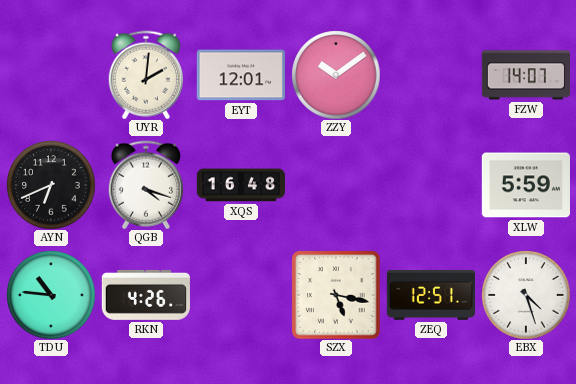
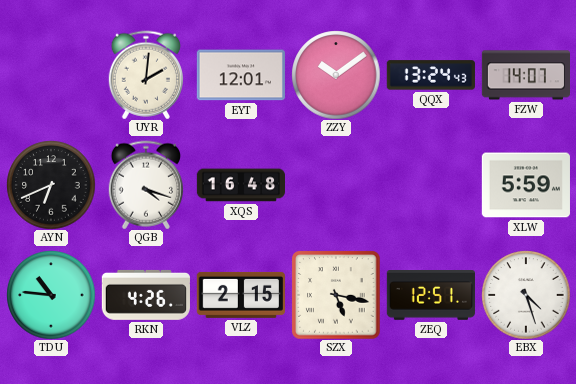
QQX: none -> 13:24
VLZ: none -> 2:15
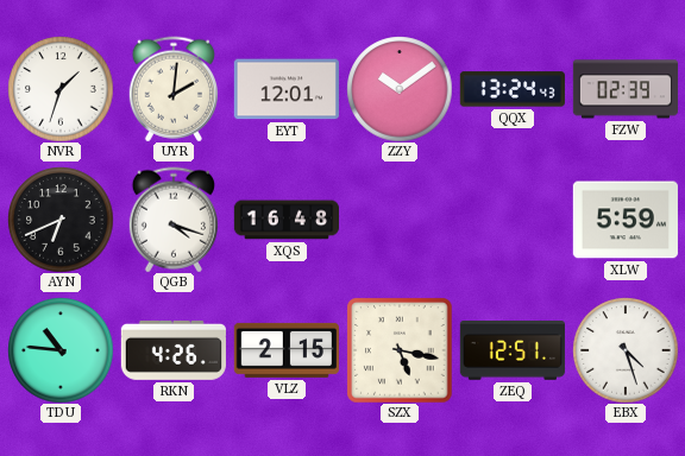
NVR: none -> 1:33
FZW: 14:07 -> 02:39
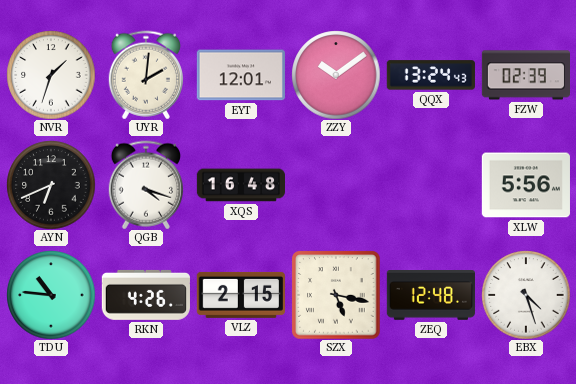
XLW: 5:59 -> 5:56
ZEQ: 12:51 -> 12:48
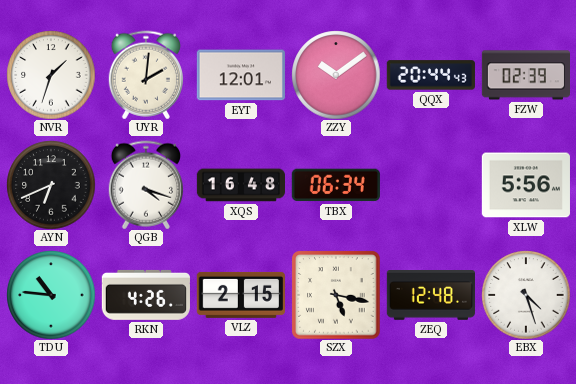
QQX: 13:24 -> 20:44
TBX: none -> 06:34
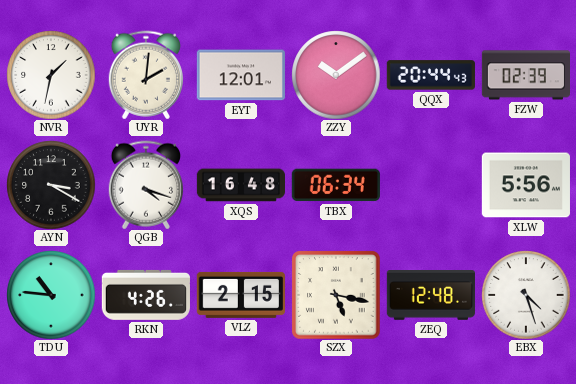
NVR: 1:33 -> 1:32
AYN: 6:41 -> 3:20
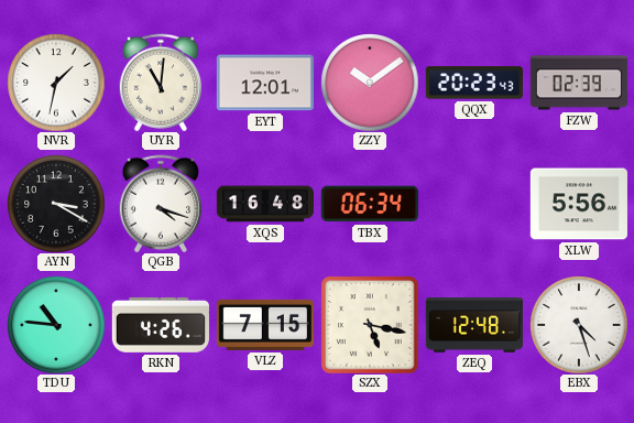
UYR: 2:01 -> 11:01
QQX: 20:44 -> 20:23
VLZ: 2:15 -> 7:15
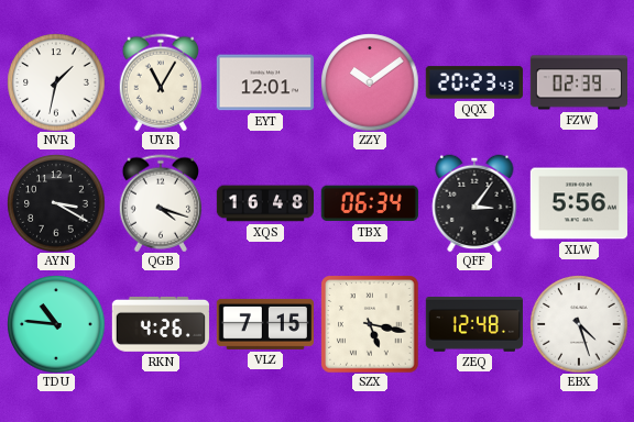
UYR: 11:01 -> 11:05
QFF: none -> 3:06
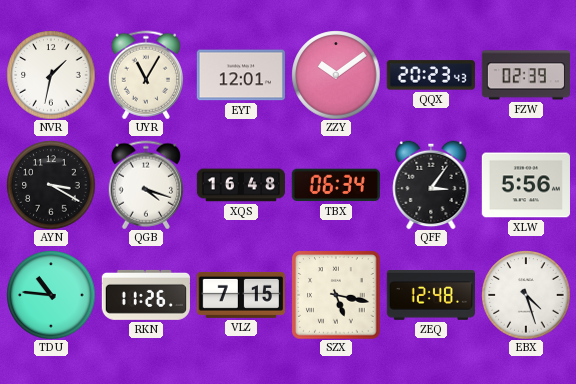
RKN: 4:26 -> 11:26
